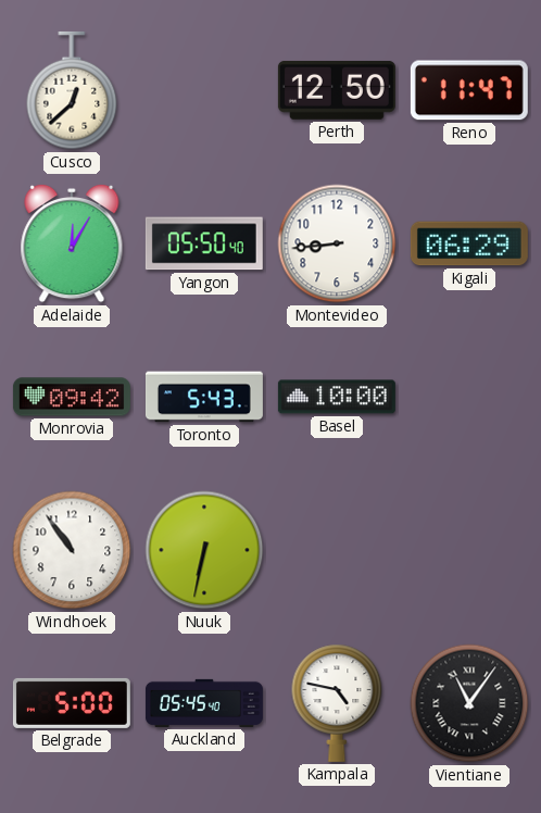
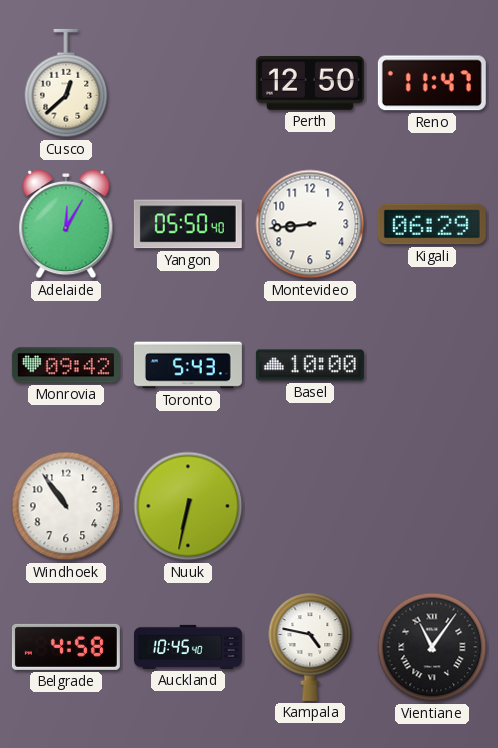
Belgrade: 5:00 -> 4:58
Auckland: 05:45 -> 10:45
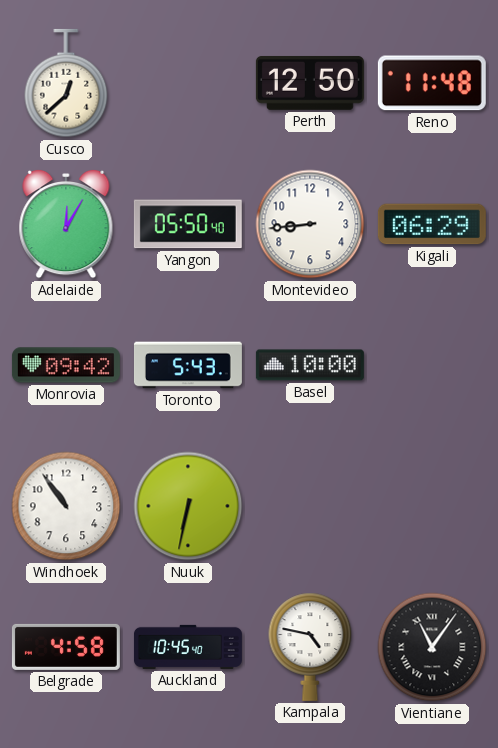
Reno: 11:47 -> 11:48
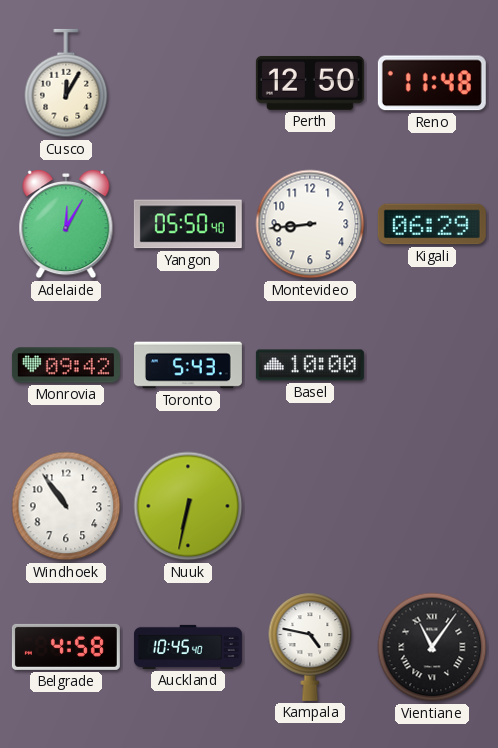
Cusco: 12:38 -> 12:05
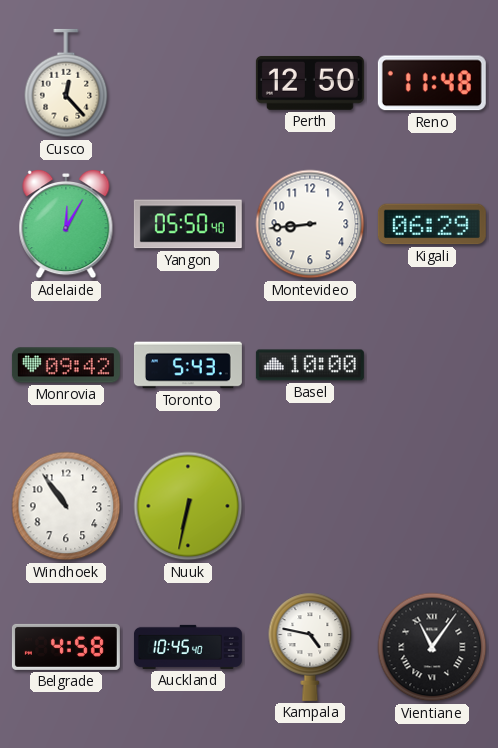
Cusco: 12:05 -> 12:23
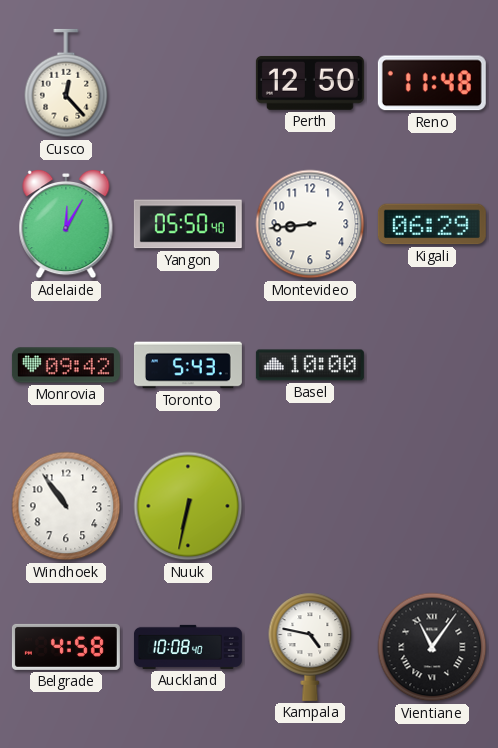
Auckland: 10:45 -> 10:08
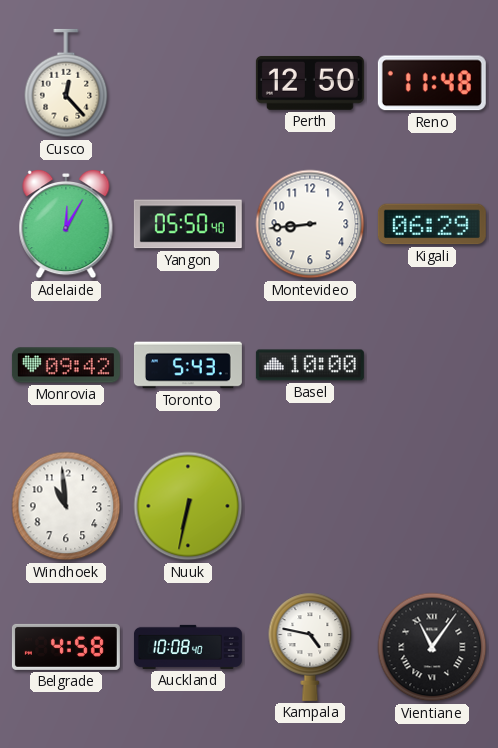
Windhoek: 10:54 -> 10:59
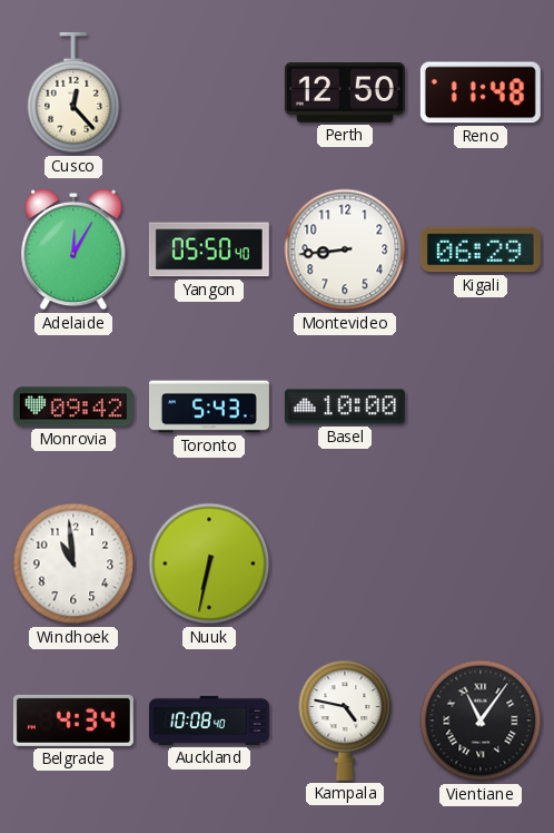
Belgrade: 4:58 -> 4:34
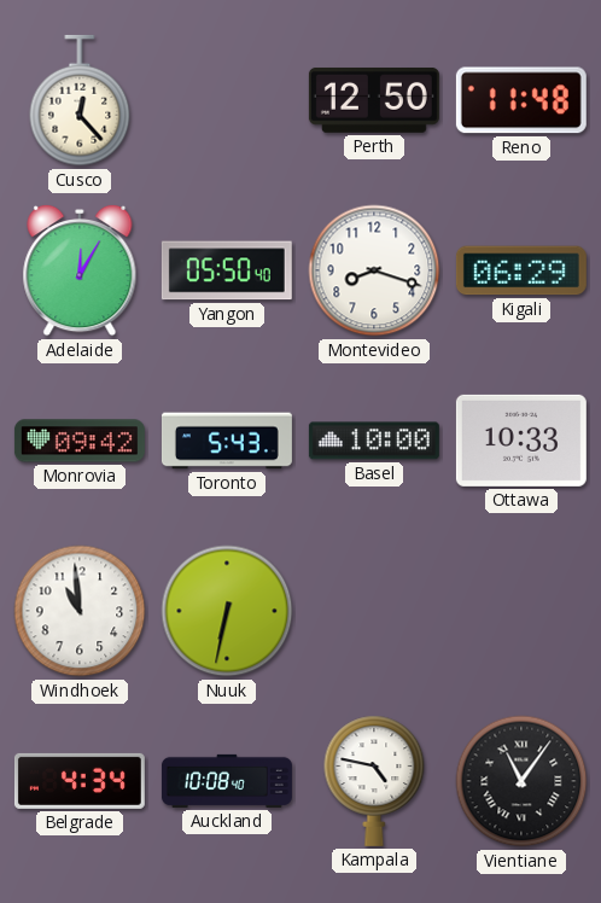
Montevideo: 8:44 -> 8:18
Ottawa: none -> 10:33
